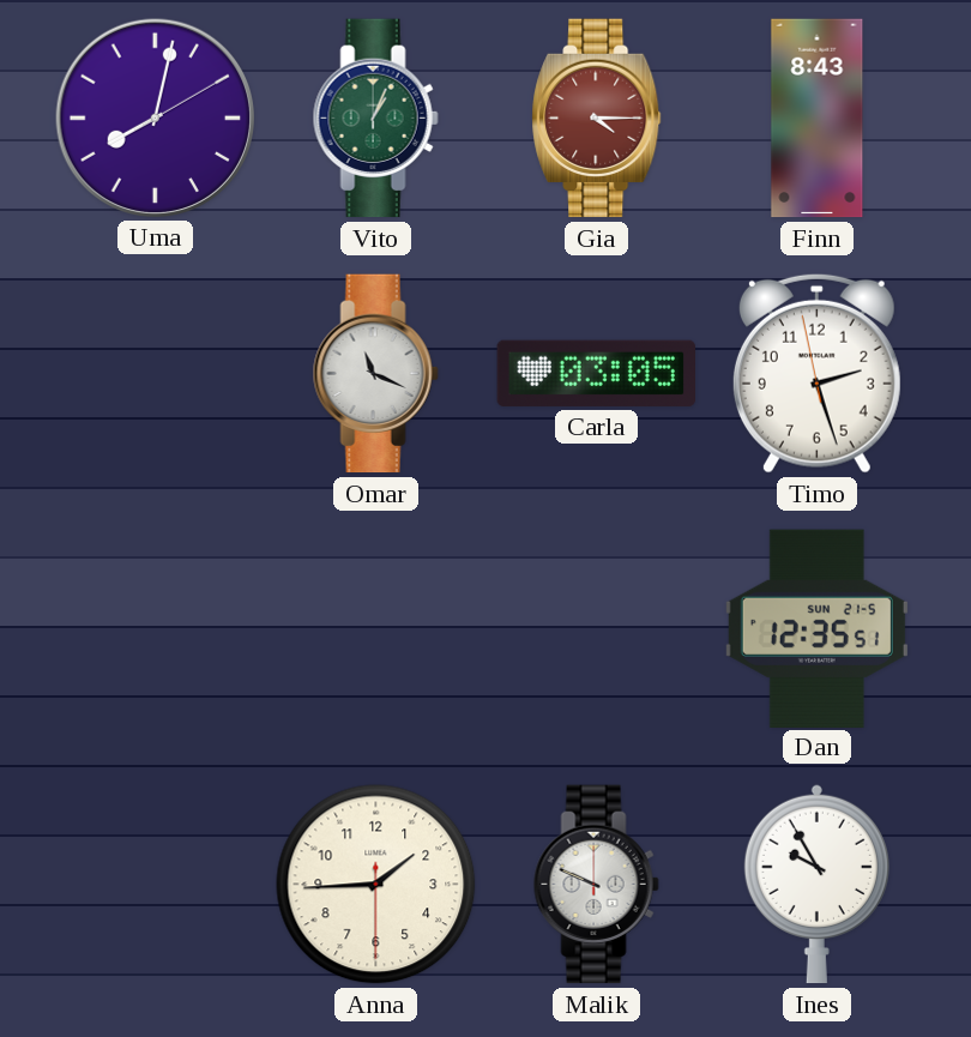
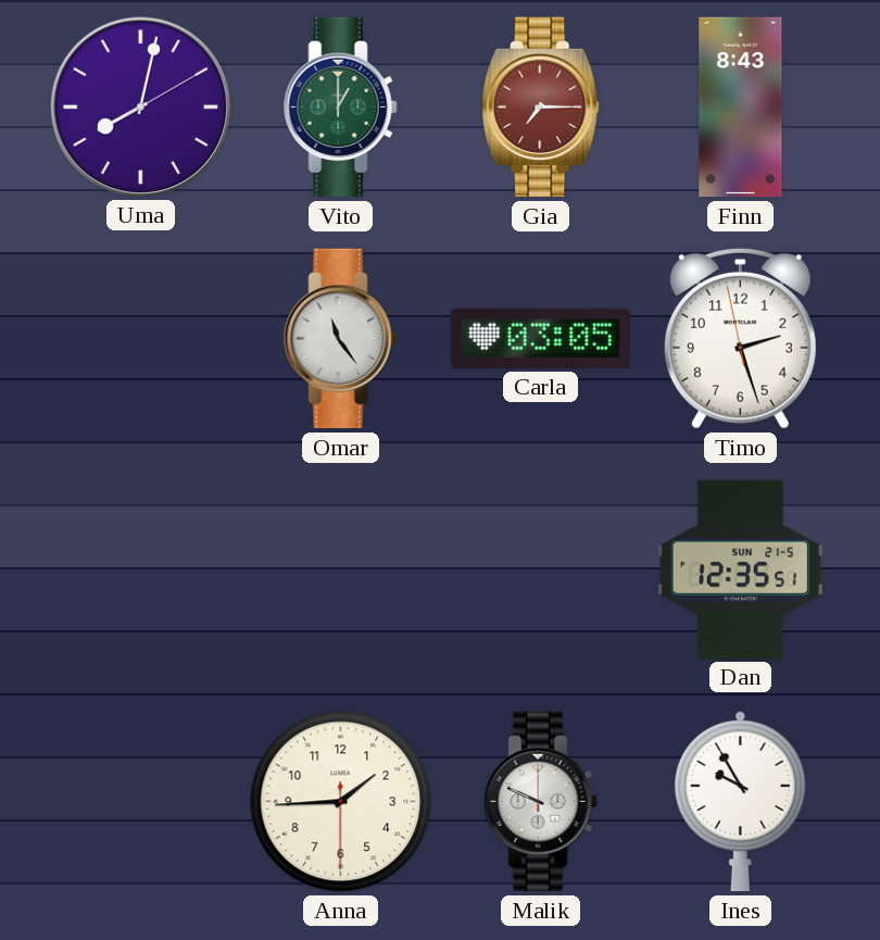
Vito: 1:04 -> 1:00
Gia: 4:15 -> 7:15
Omar: 11:19 -> 11:24
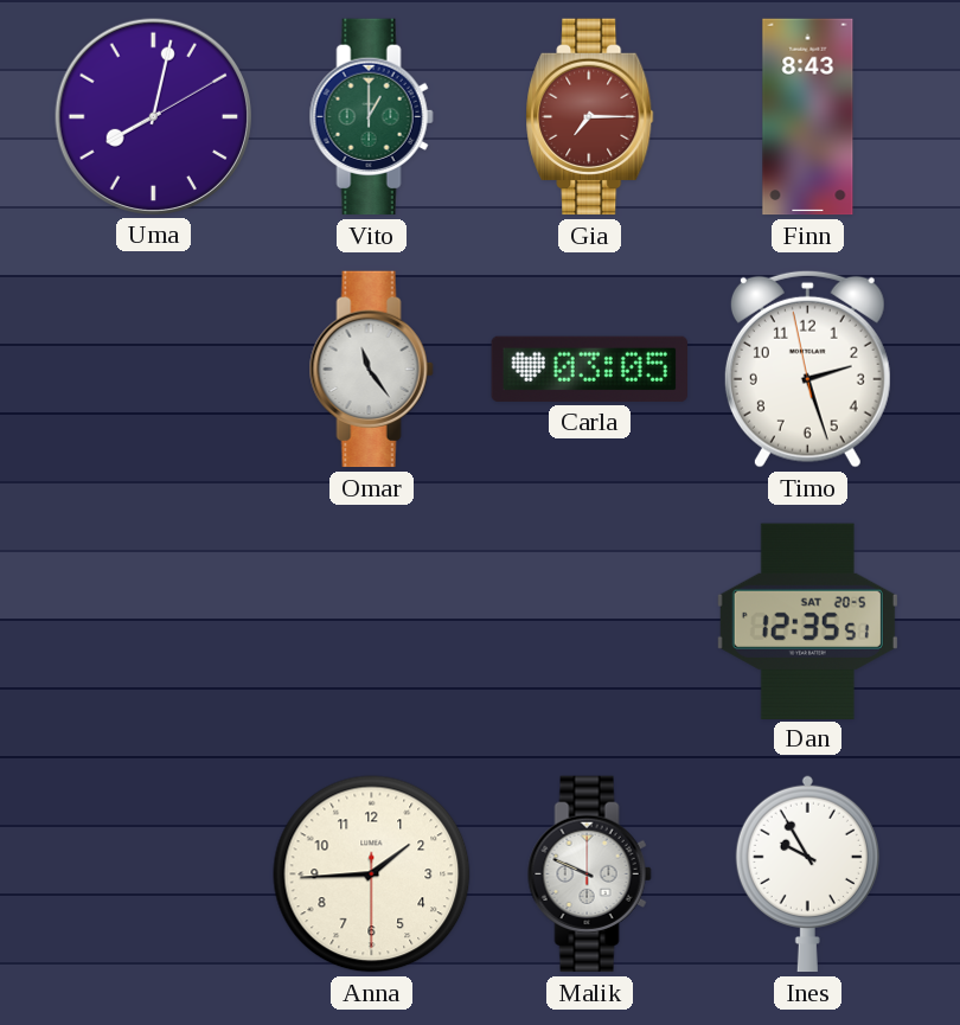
Dan date: SUN 21-5 -> SAT 20-5
